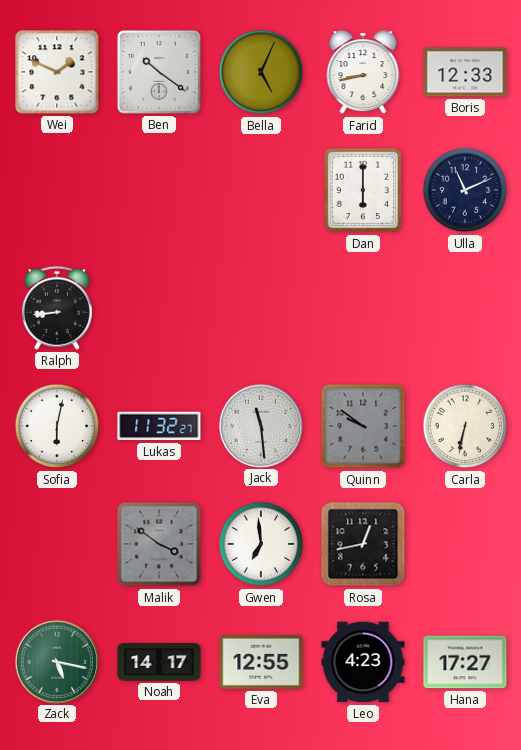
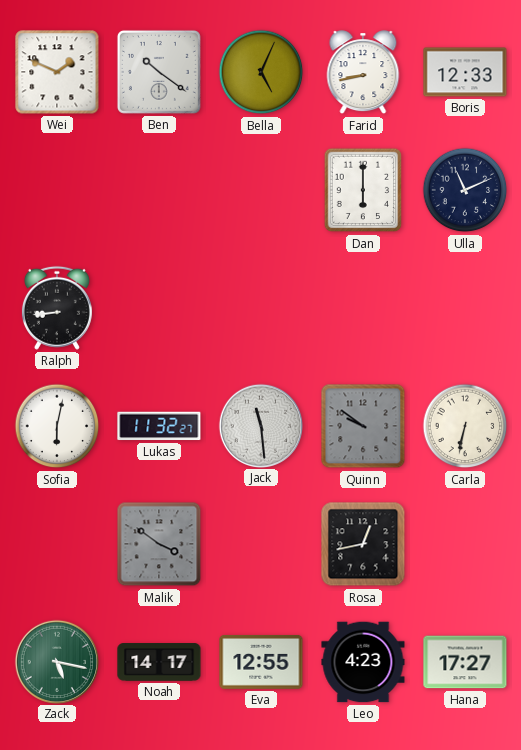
Gwen: 6:59 -> none
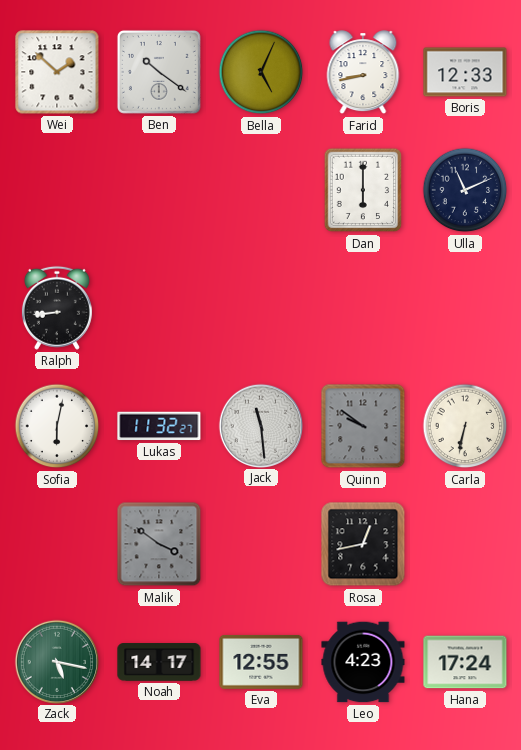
Wei: 1:49 -> 1:52
Hana: 17:27 -> 17:24
